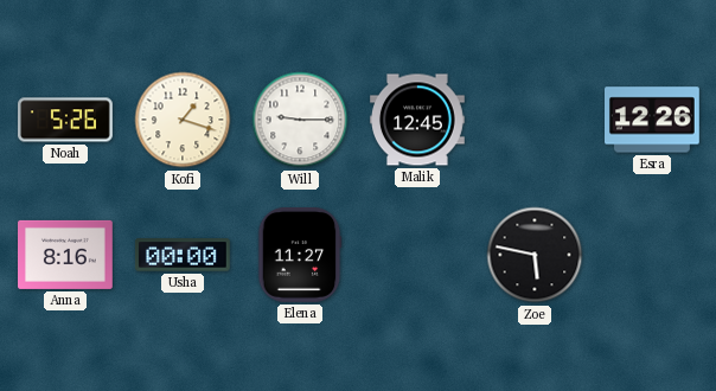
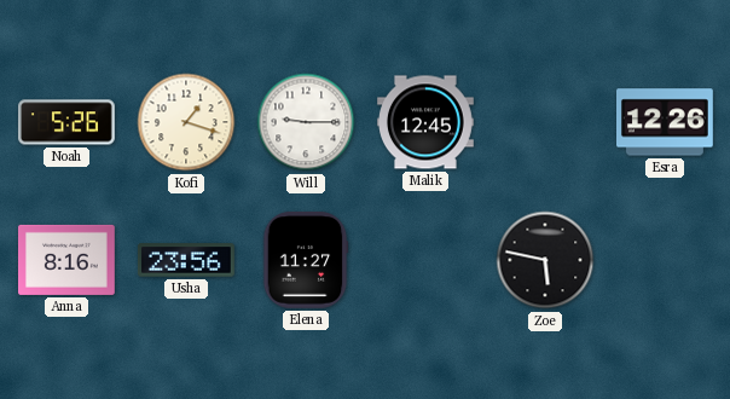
Usha: 00:00 -> 23:56
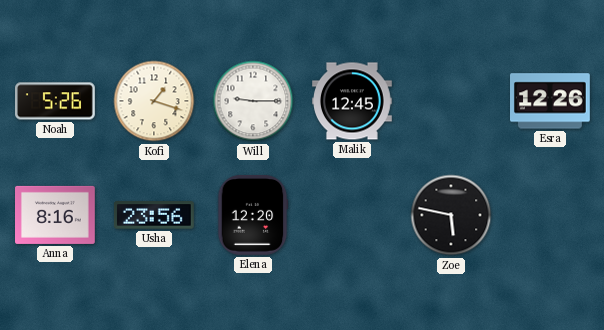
Elena: 11:27 -> 12:20
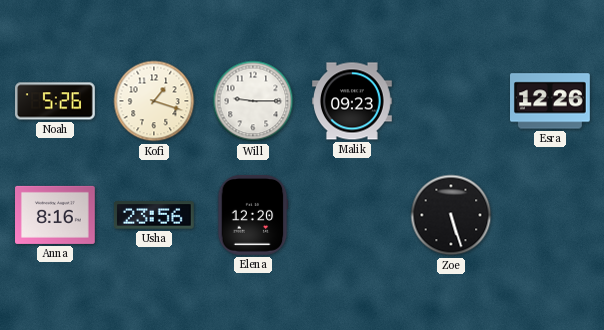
Malik: 12:45 -> 09:23
Zoe: 5:47 -> 5:27
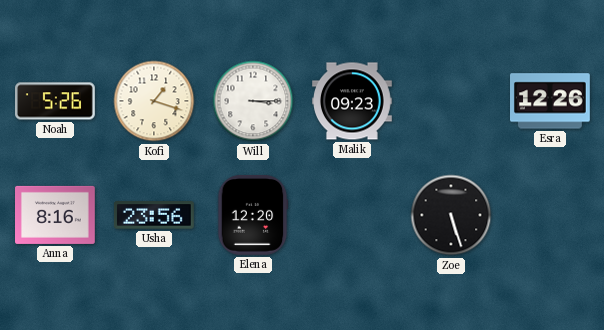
Will: 9:15 -> 3:15
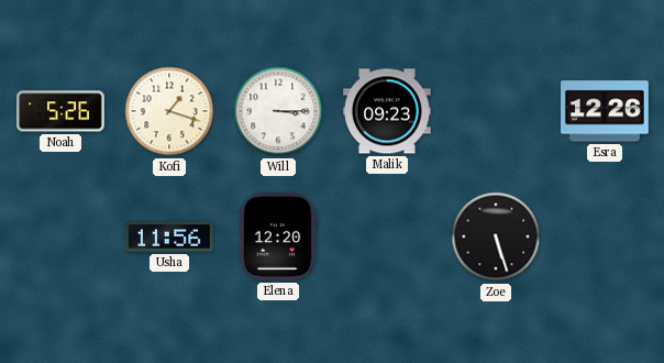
Anna: 8:16 -> none
Usha: 23:56 -> 11:56
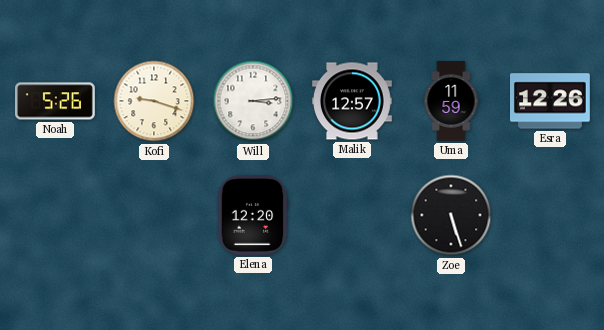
Kofi: 1:18 -> 9:18
Will: 3:15 -> 3:14
Malik: 09:23 -> 12:57
Uma: none -> 11:59
Usha: 11:56 -> none
